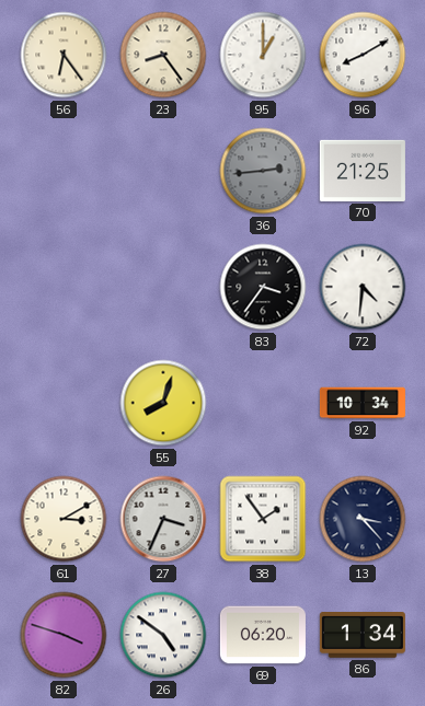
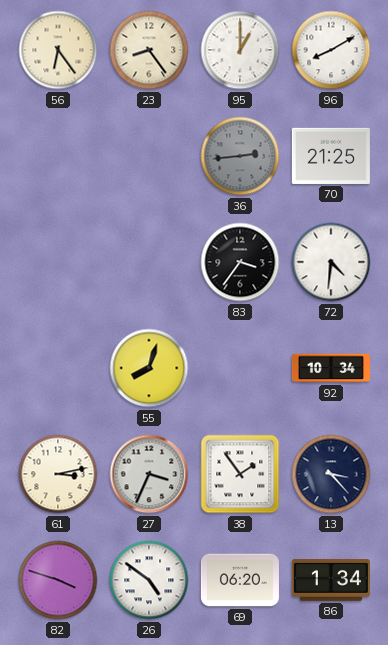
61: 3:10 -> 3:13
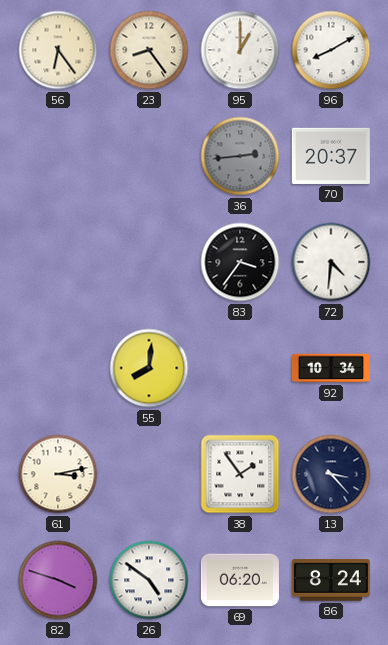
70: 21:25 -> 20:37
55: 8:03 -> 8:01
27: 3:34 -> none
86: 1:34 -> 8:24
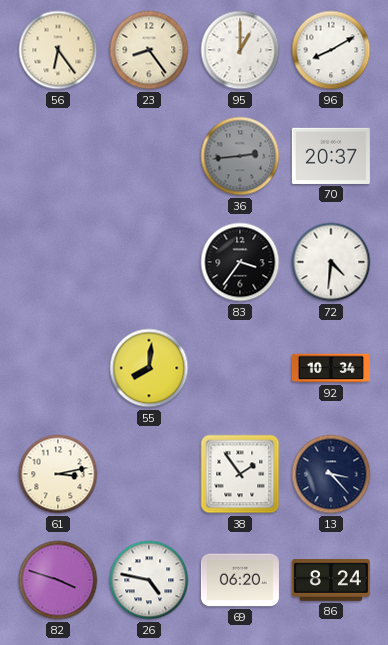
26: 4:51 -> 4:47
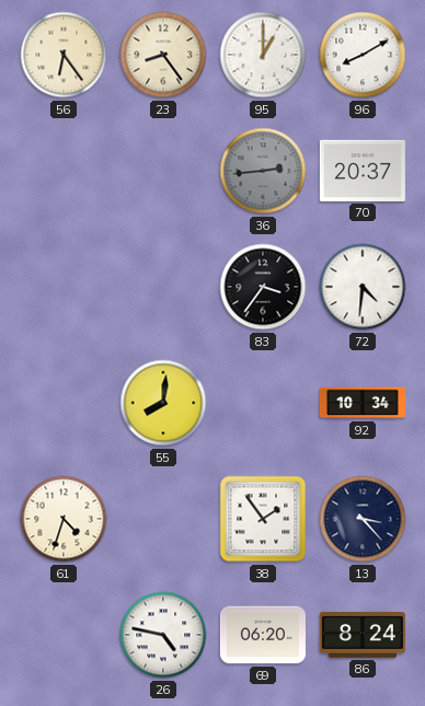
61: 3:13 -> 4:33
82: 3:48 -> none
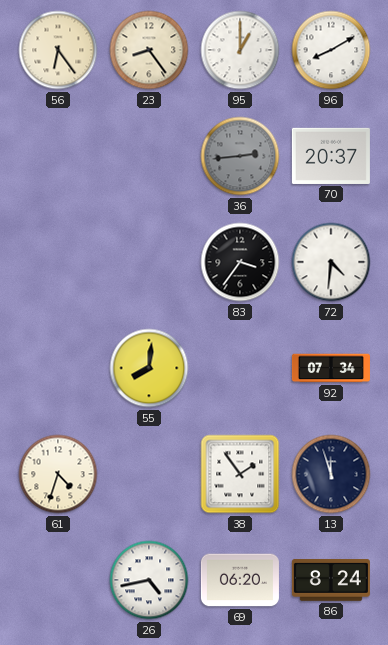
92: 10:34 -> 07:34
13: 3:23 -> 11:57
26: 4:47 -> 4:43
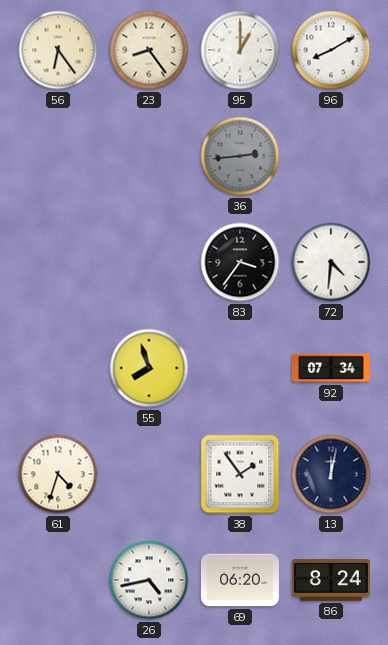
70: 20:37 -> none
55: 8:01 -> 7:57
13: 11:57 -> 12:02
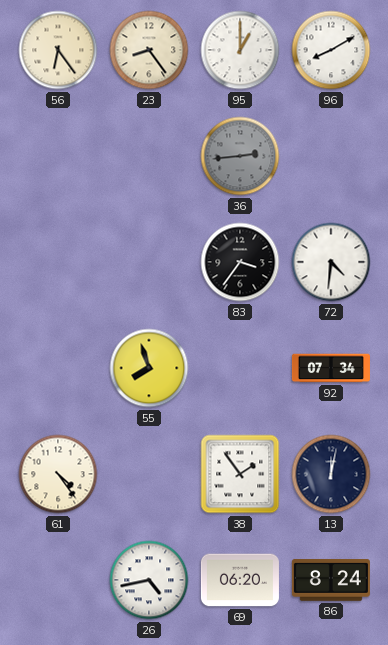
61: 4:33 -> 4:24
